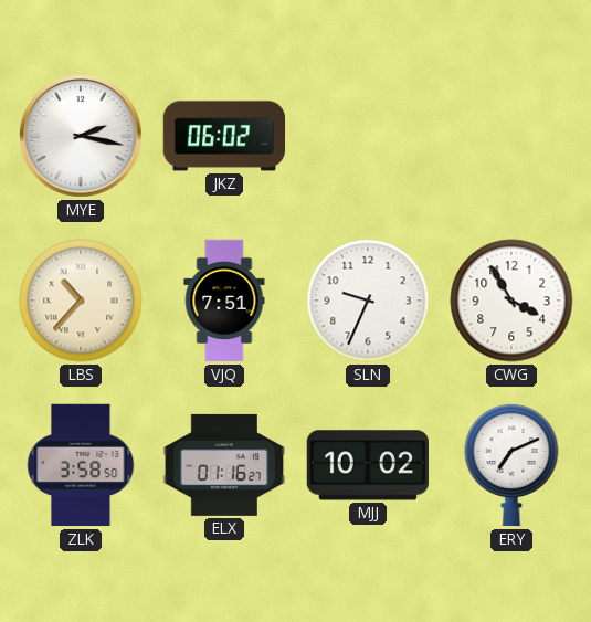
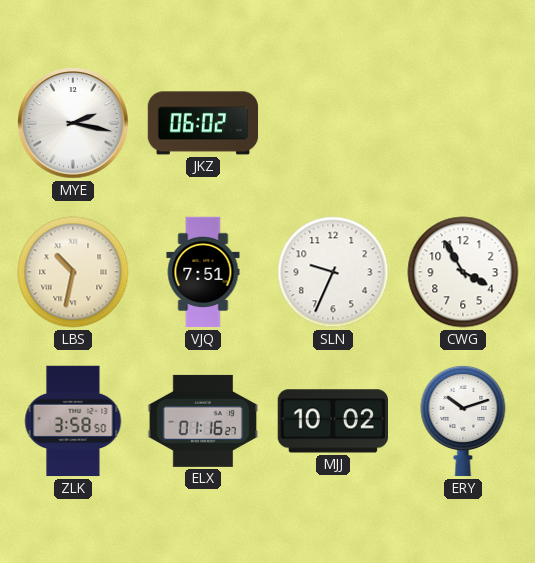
LBS: 10:37 -> 10:32
ERY: 7:11 -> 10:12
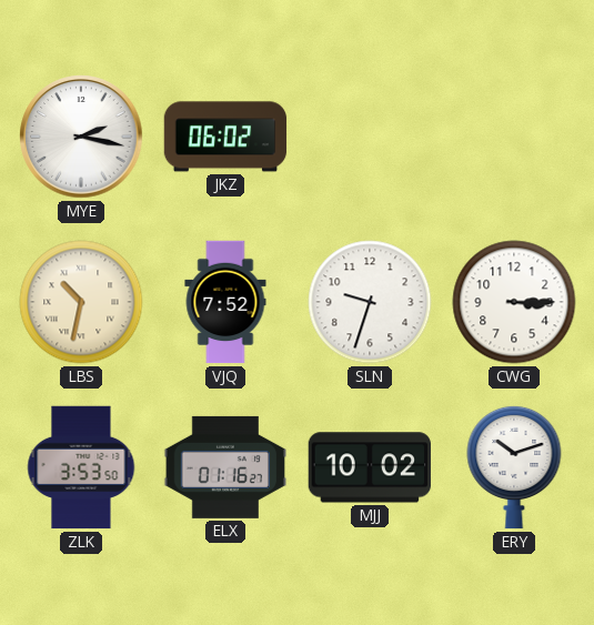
VJQ: 7:51 -> 7:52
SLN: 9:34 -> 9:33
CWG: 3:55 -> 3:15
ZLK: 3:58 -> 3:53
